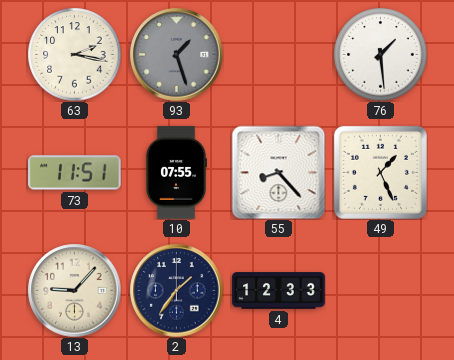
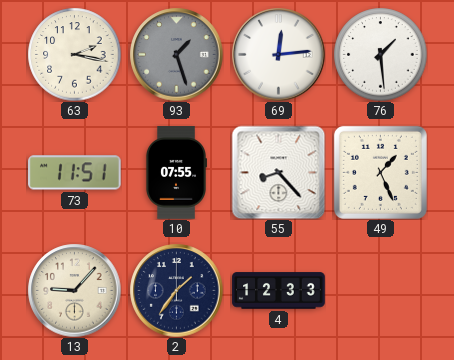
69: none -> 12:14
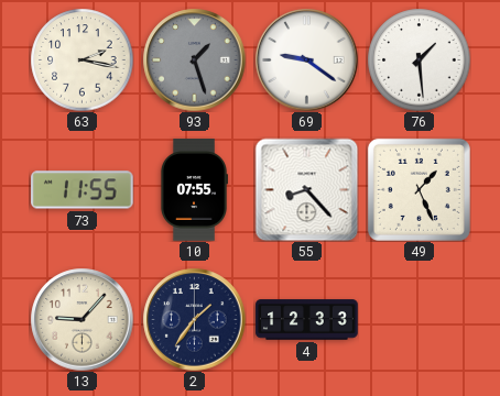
69: 12:14 -> 9:21
73: 11:51 -> 11:55
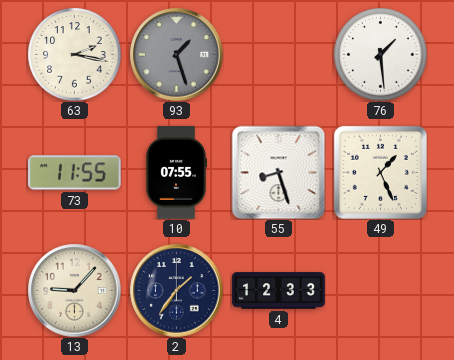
69: 9:21 -> none
55: 8:23 -> 8:27
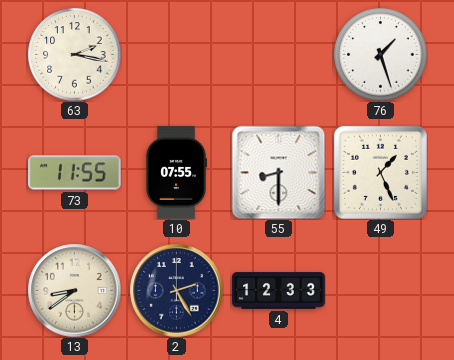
93: 1:27 -> none
76: 1:29 -> 1:27
55: 8:27 -> 8:30
13: 9:07 -> 8:39
2: 1:36 -> 2:25
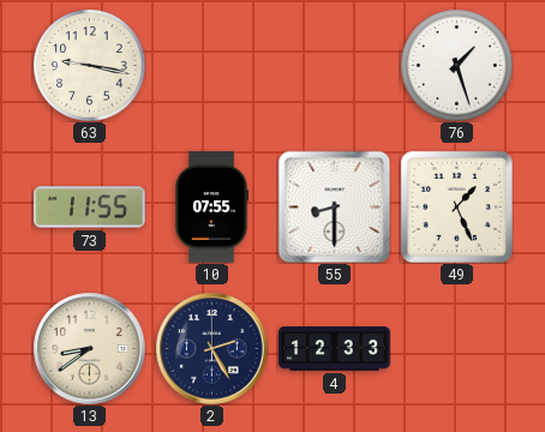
63: 2:17 -> 9:17
